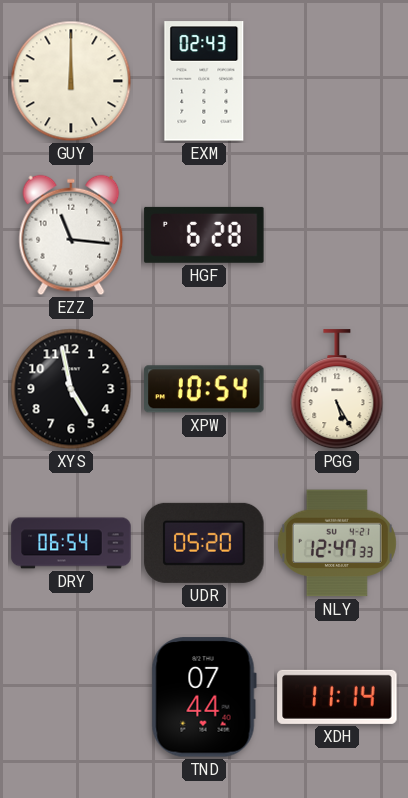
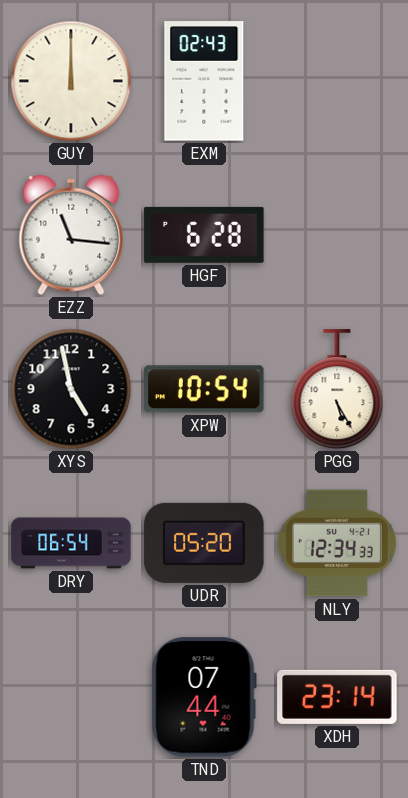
NLY: 12:47 -> 12:34
XDH: 11:14 -> 23:14
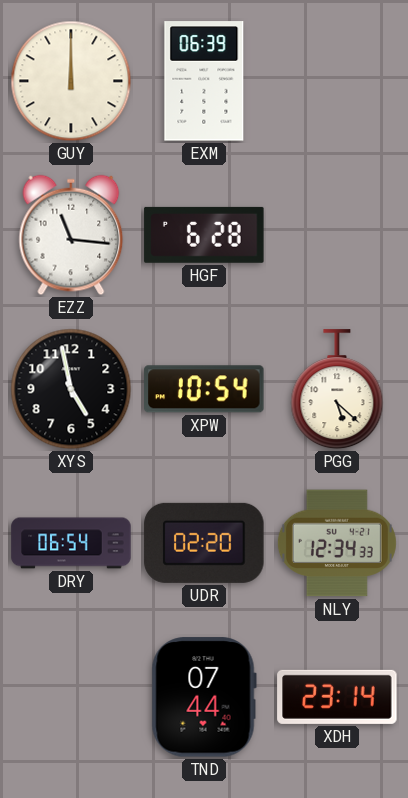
EXM: 02:43 -> 06:39
PGG: 5:25 -> 5:22
UDR: 05:20 -> 02:20
